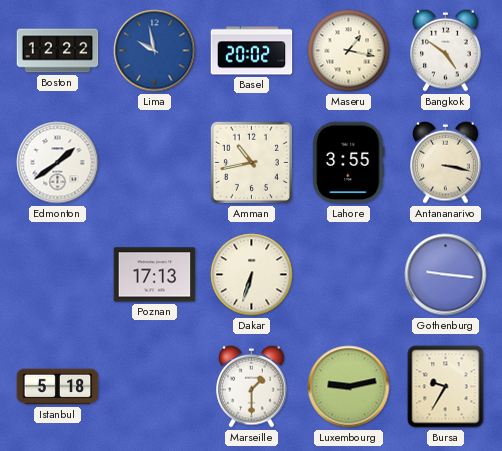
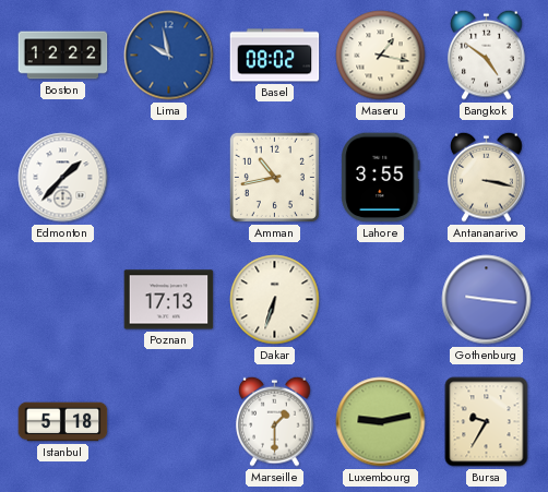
Basel: 20:02 -> 08:02
Edmonton: 1:39 -> 1:37
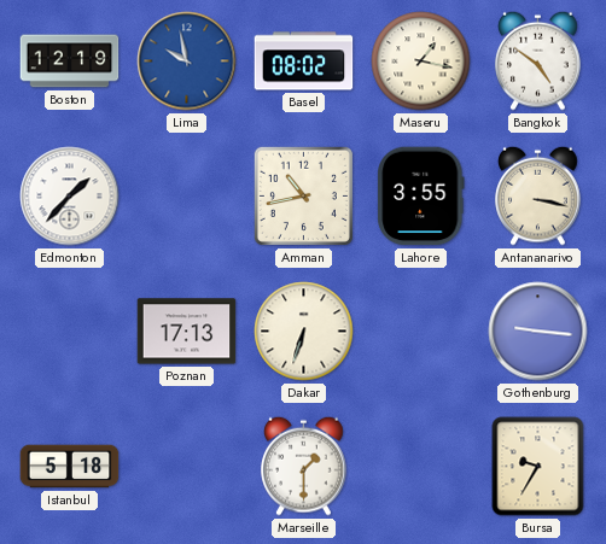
Boston: 12:22 -> 12:19
Luxembourg: 9:13 -> none
